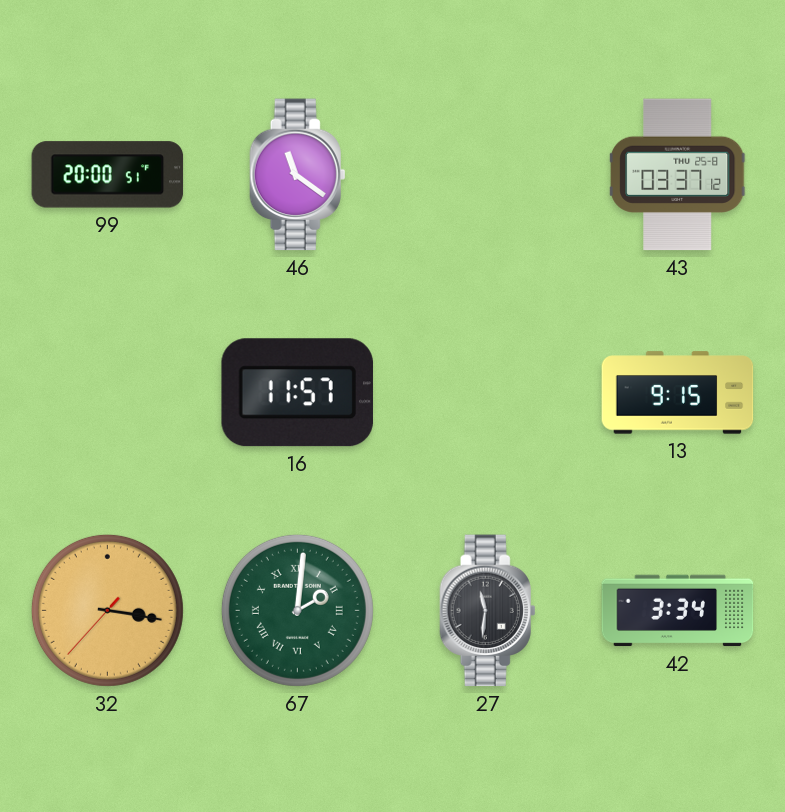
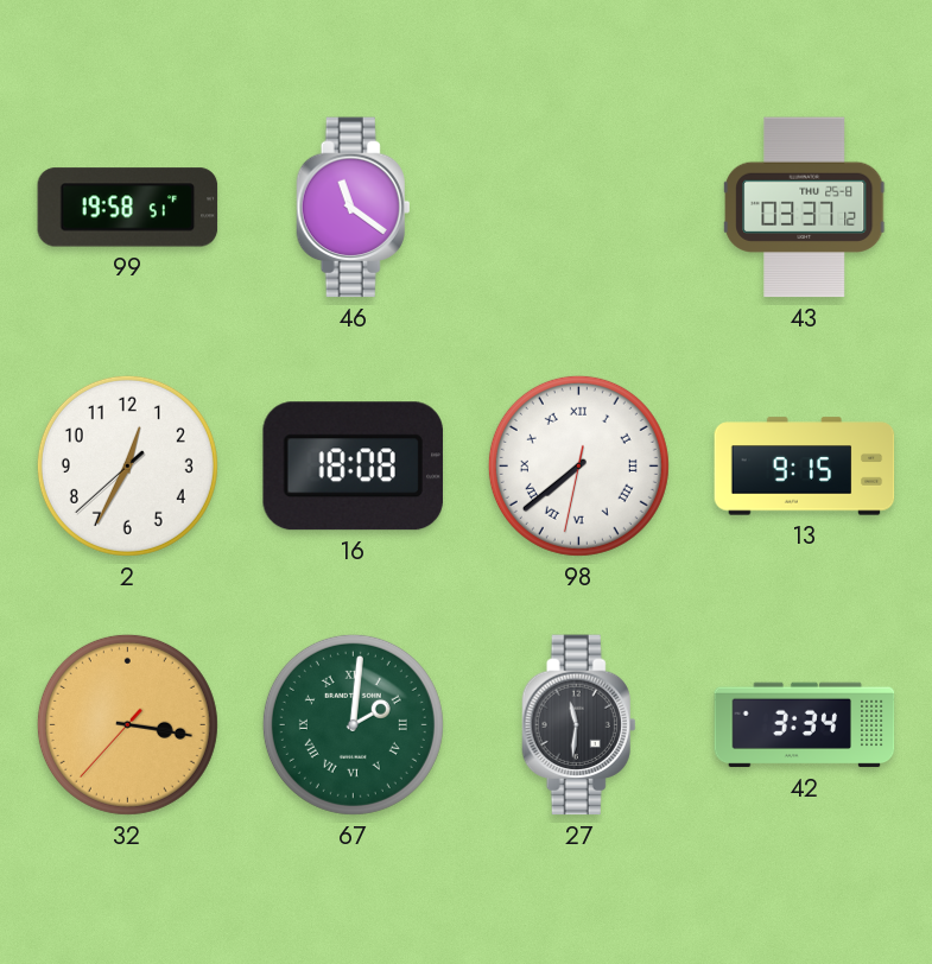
99: 20:00 -> 19:58
2: none -> 12:34
16: 11:57 -> 18:08
98: none -> 7:38
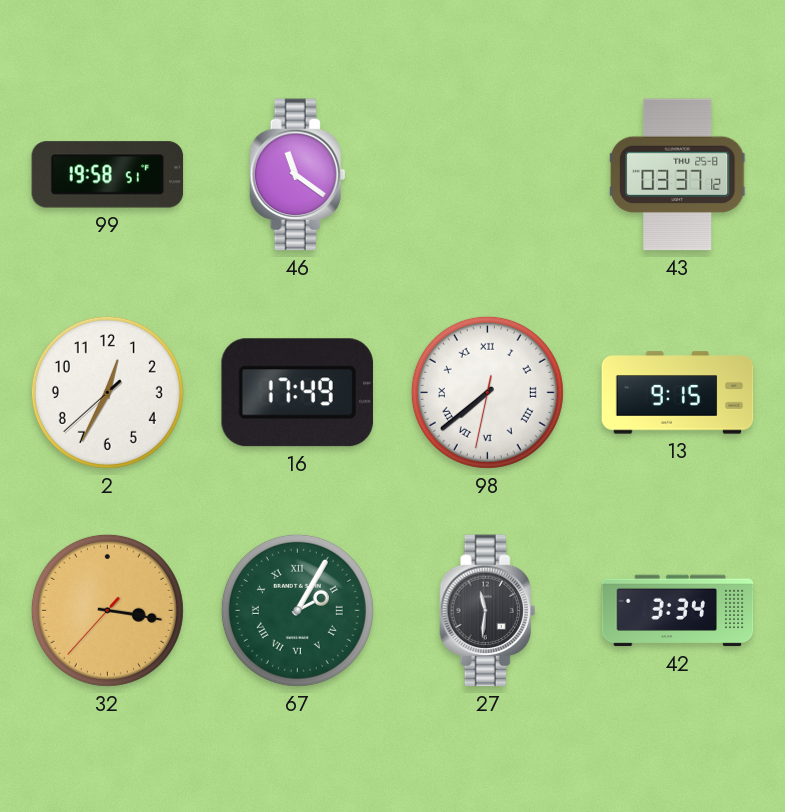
16: 18:08 -> 17:49
67: 2:01 -> 2:05
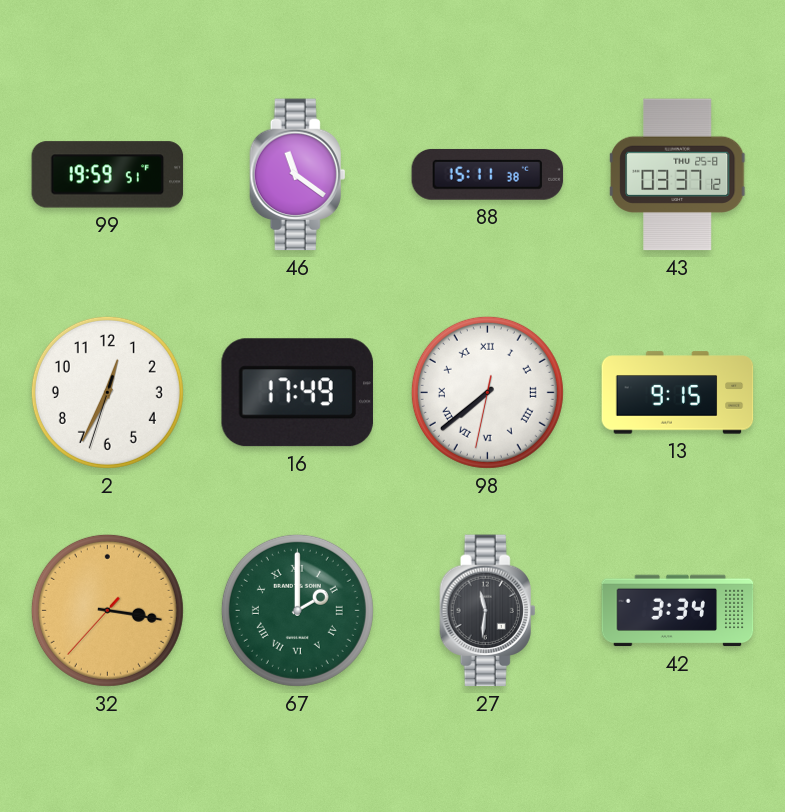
99: 19:58 -> 19:59
88: none -> 15:11
2: 12:34:38 -> 12:34:33
67: 2:05 -> 2:00
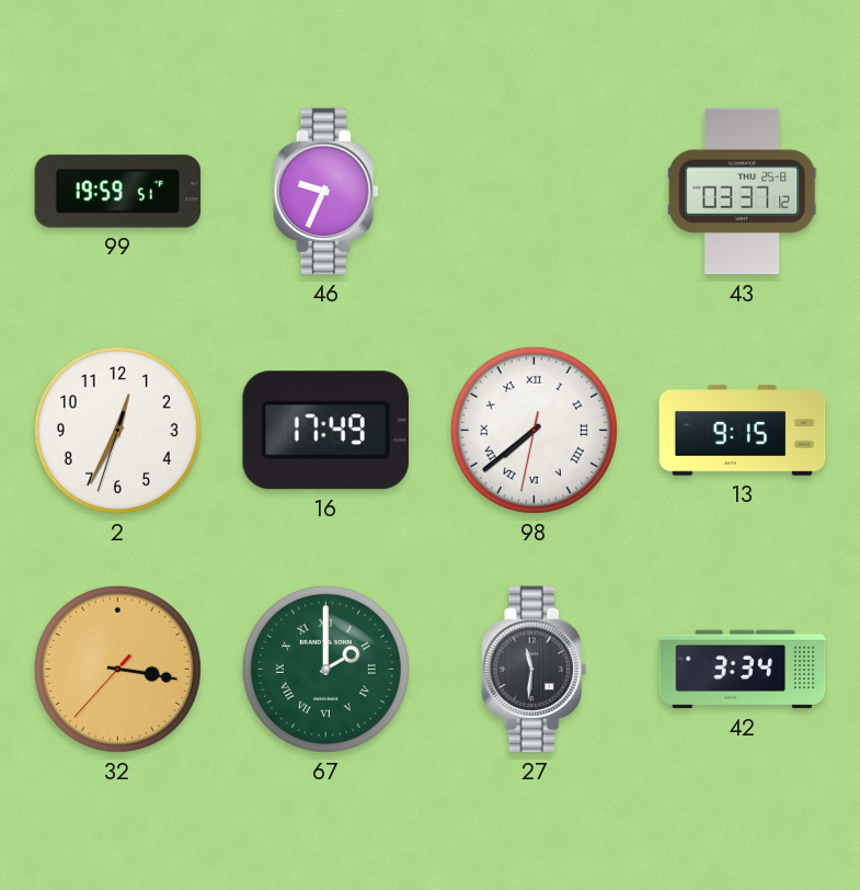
46: 11:21 -> 9:34
88: 15:11 -> none
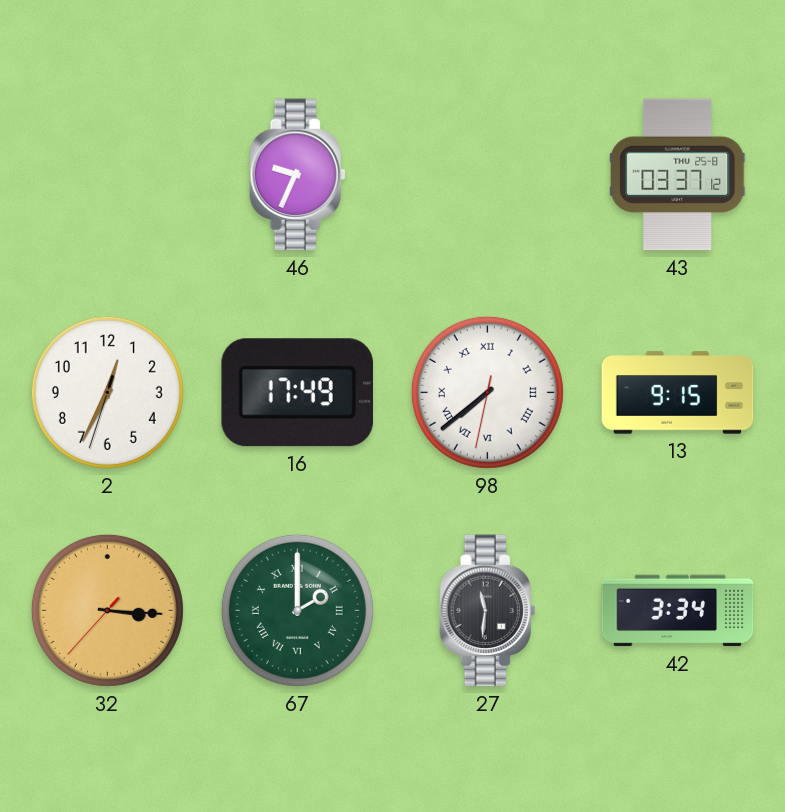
99: 19:59 -> none
32: 3:16 -> 3:15
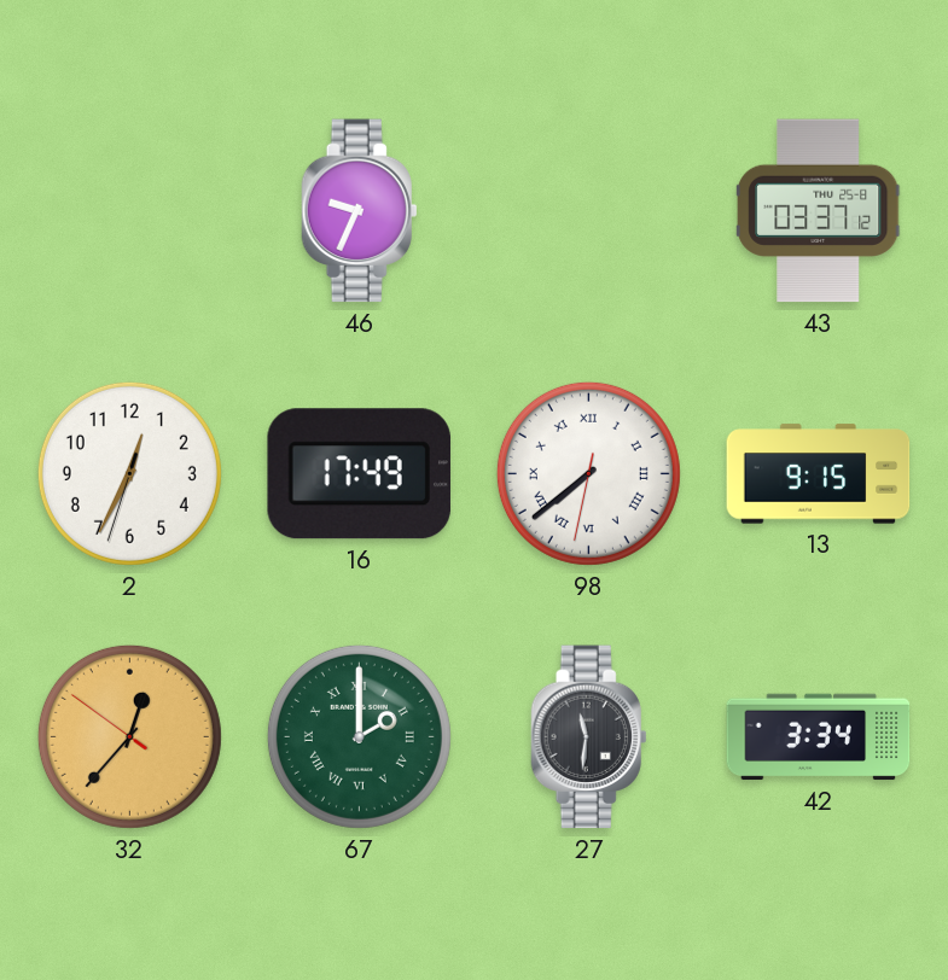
32: 3:15 -> 12:36
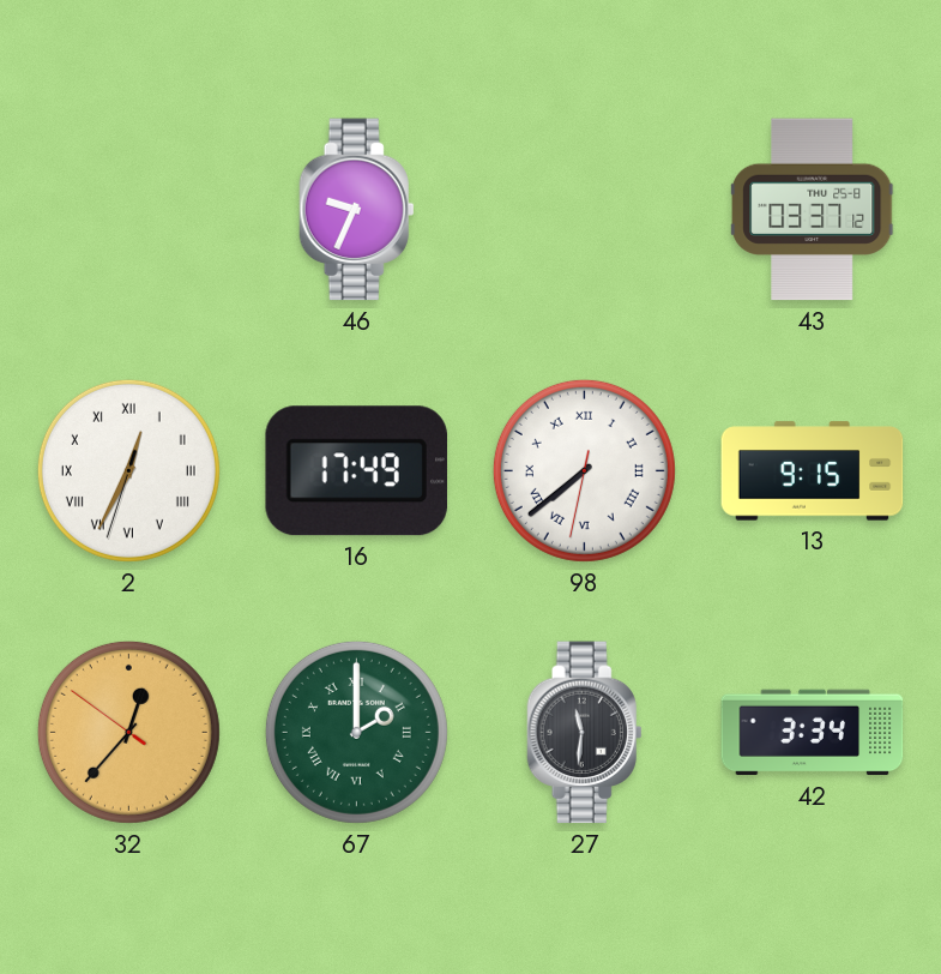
2 numerals: Arabic -> Roman
